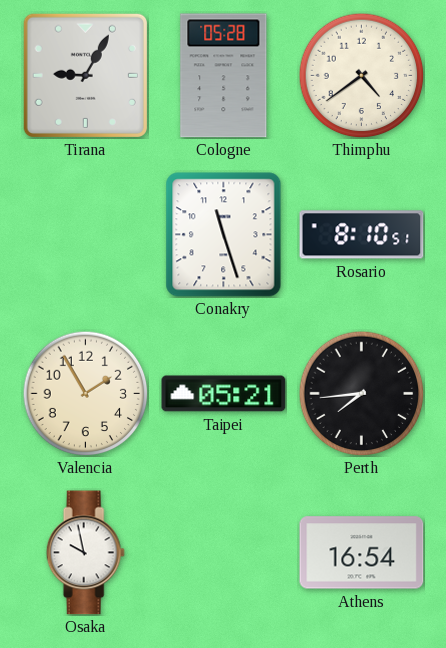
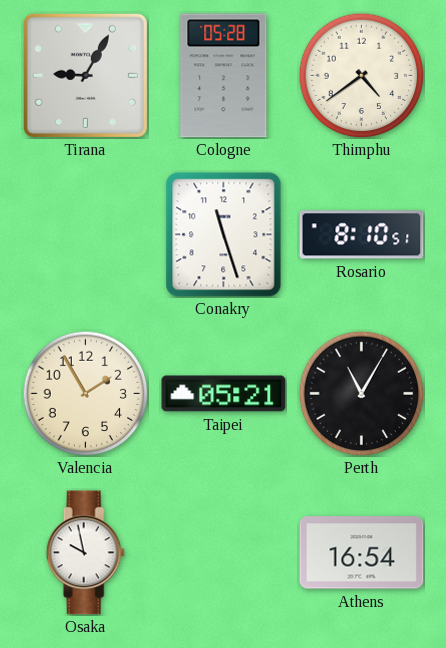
Perth: 7:44 -> 11:05
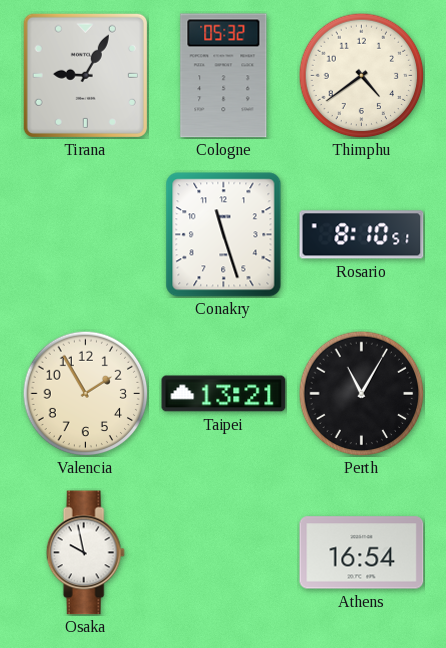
Cologne: 05:28 -> 05:32
Taipei: 05:21 -> 13:21
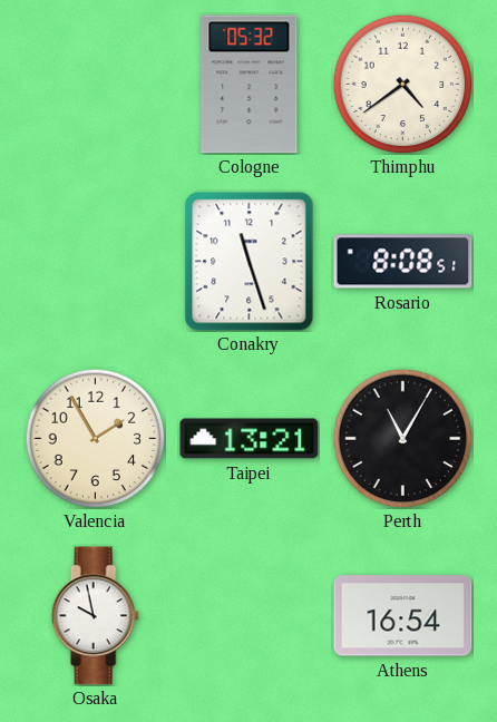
Tirana: 9:05 -> none
Rosario: 8:10 -> 8:08
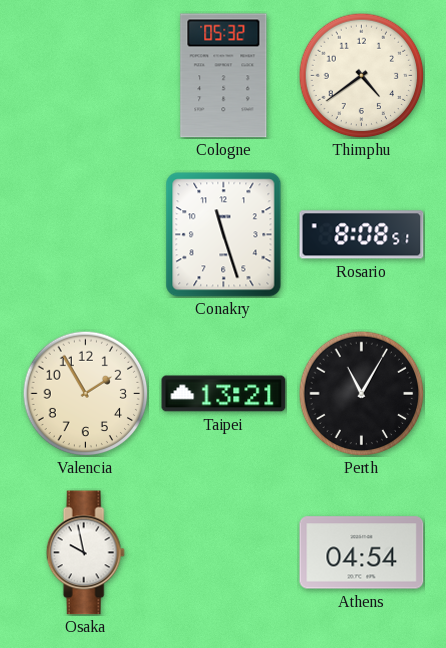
Athens: 16:54 -> 04:54
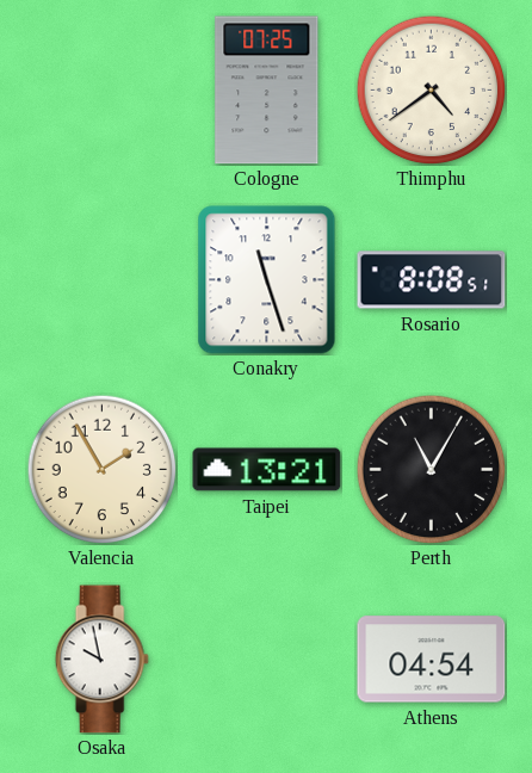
Cologne: 05:32 -> 07:25
